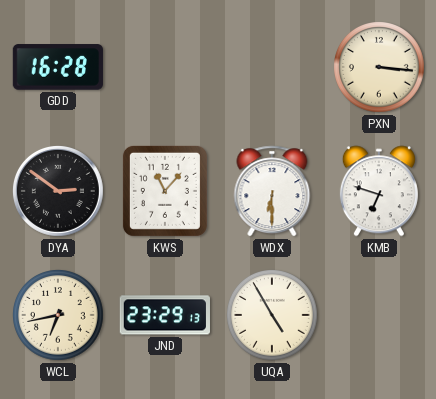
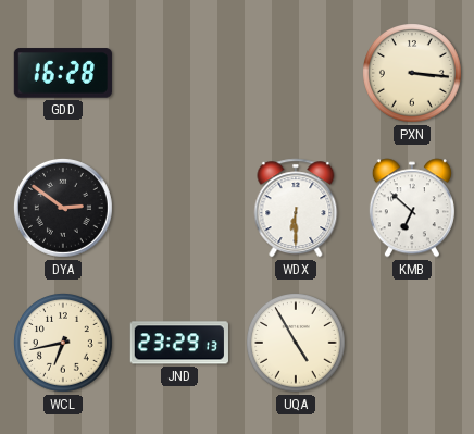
KWS: 11:07 -> none
KMB: 6:48 -> 6:52
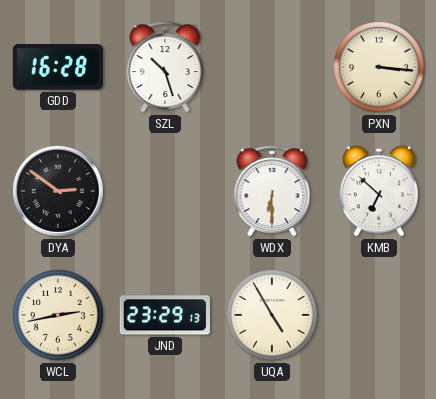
SZL: none -> 10:27
WCL: 6:43 -> 2:43
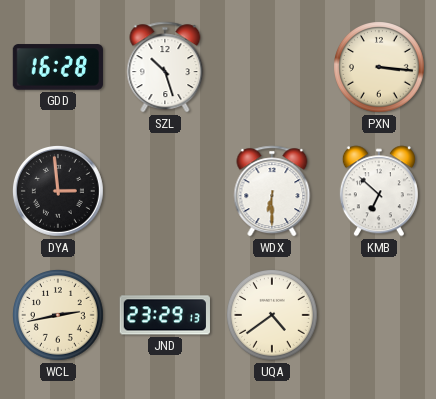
DYA: 2:51 -> 2:59
UQA: 4:55 -> 4:39
